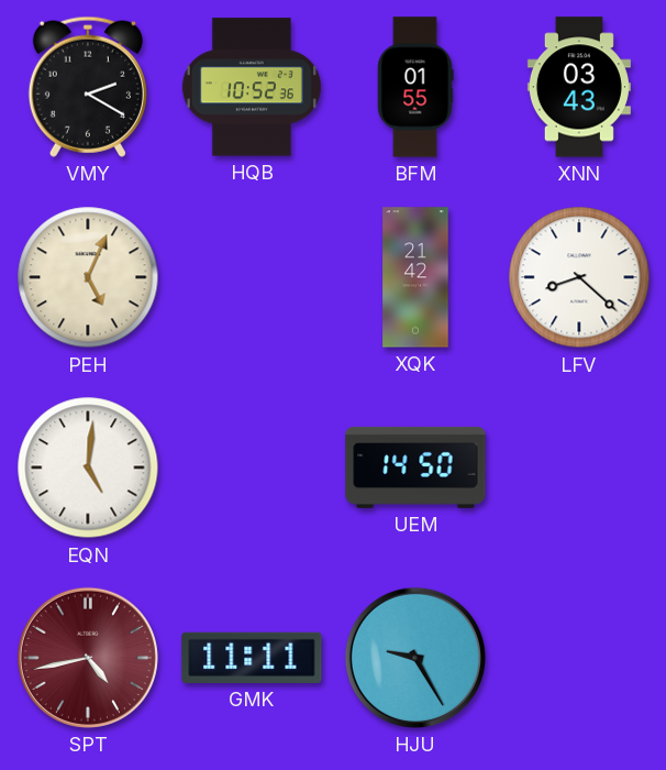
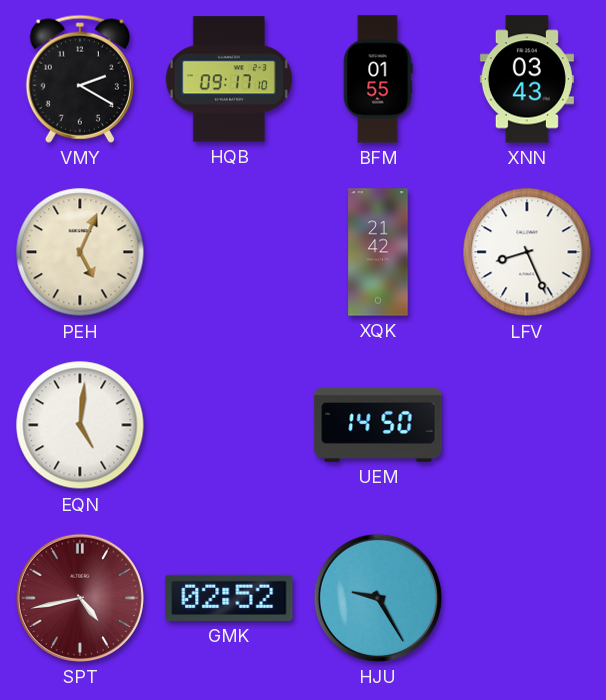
HQB: 10:52 -> 09:17
LFV: 8:22 -> 8:26
GMK: 11:11 -> 02:52
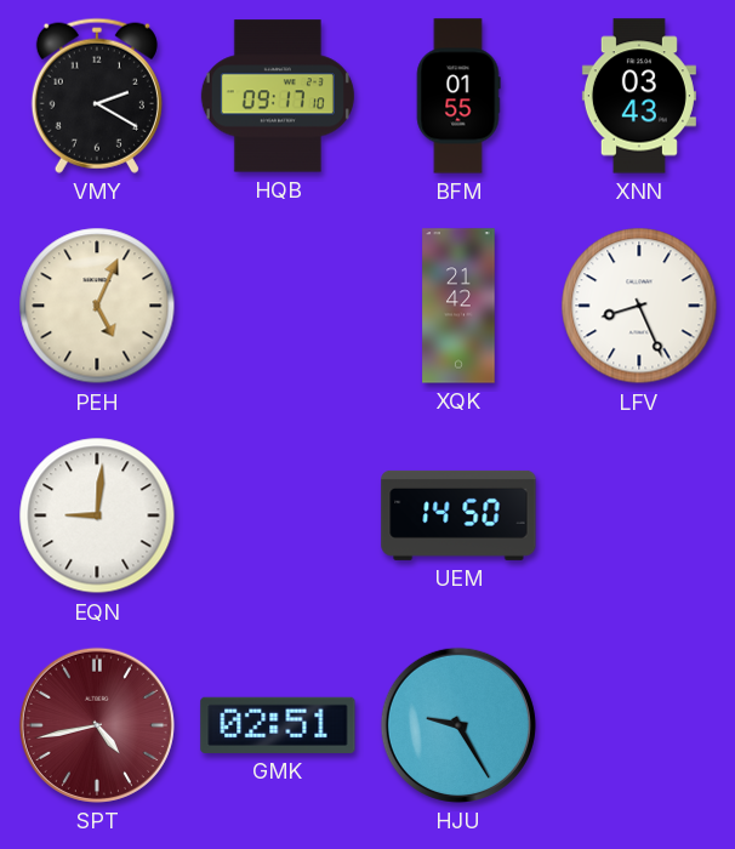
EQN: 5:01 -> 9:01
GMK: 02:52 -> 02:51
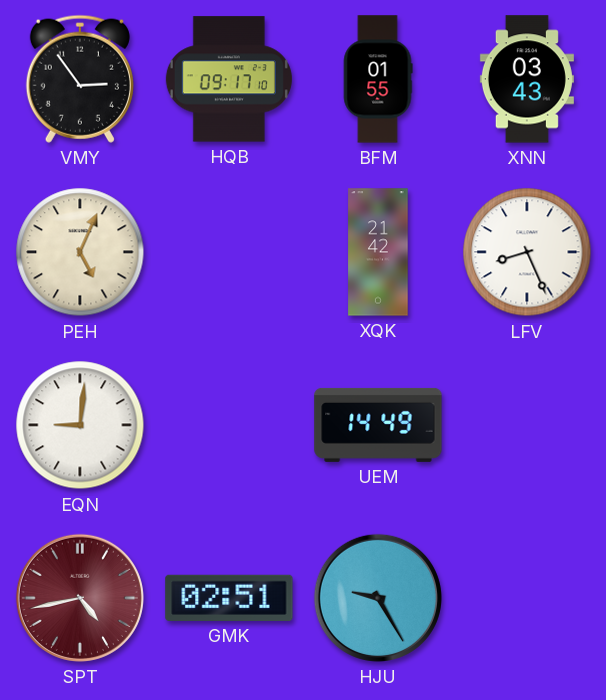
VMY: 2:20 -> 2:54
UEM: 14:50 -> 14:49
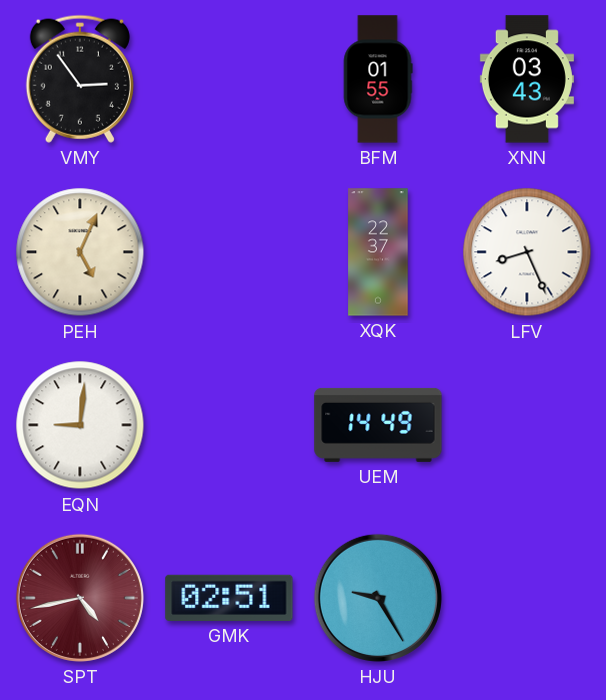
HQB: 09:17 -> none
XQK: 21:42 -> 22:37
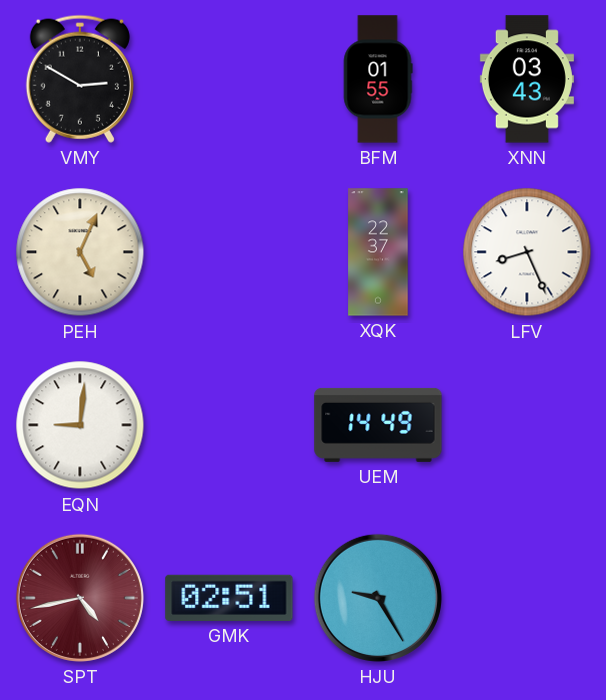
VMY: 2:54 -> 2:50
